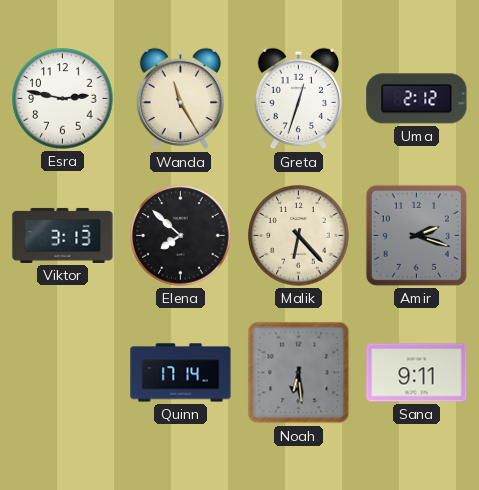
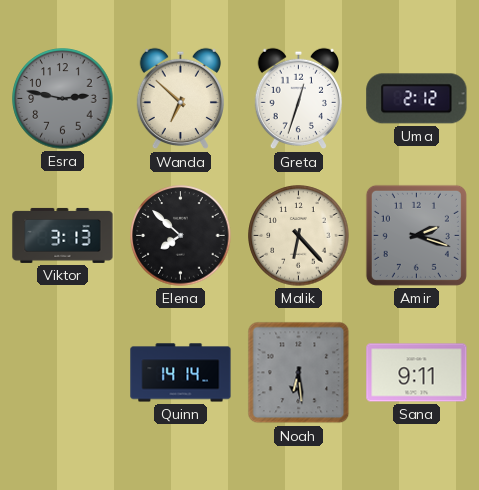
Esra dial: white -> grey
Wanda: 11:25 -> 6:52
Quinn: 17:14 -> 14:14
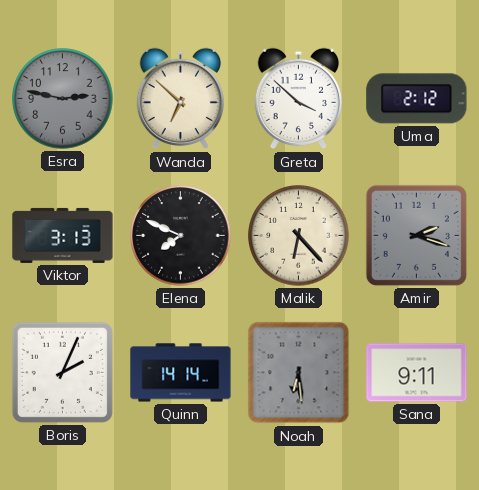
Greta: 12:33 -> 3:52
Elena: 7:52 -> 7:49
Boris: none -> 2:04
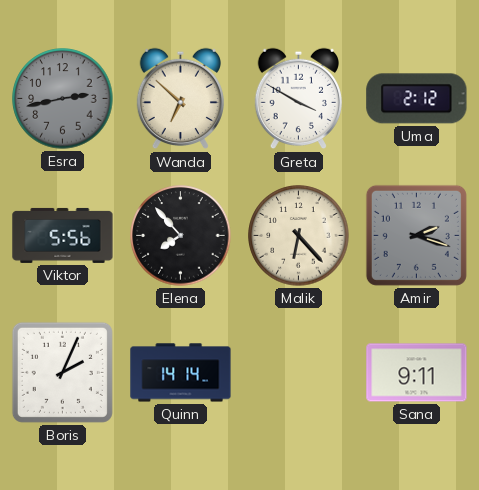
Esra: 2:47 -> 2:43
Greta: 3:52 -> 3:50
Viktor: 3:13 -> 5:56
Elena: 7:49 -> 7:53
Noah: 6:29 -> none
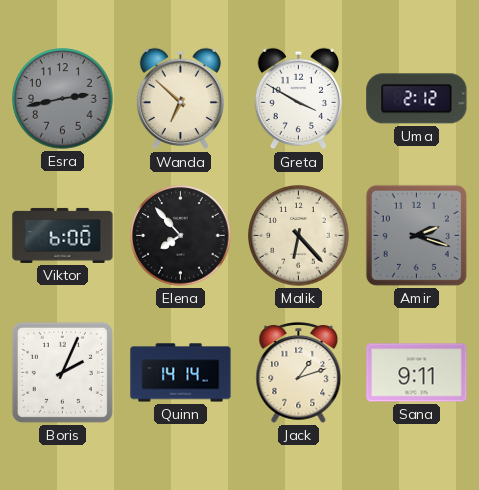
Viktor: 5:56 -> 6:00
Jack: none -> 1:12
